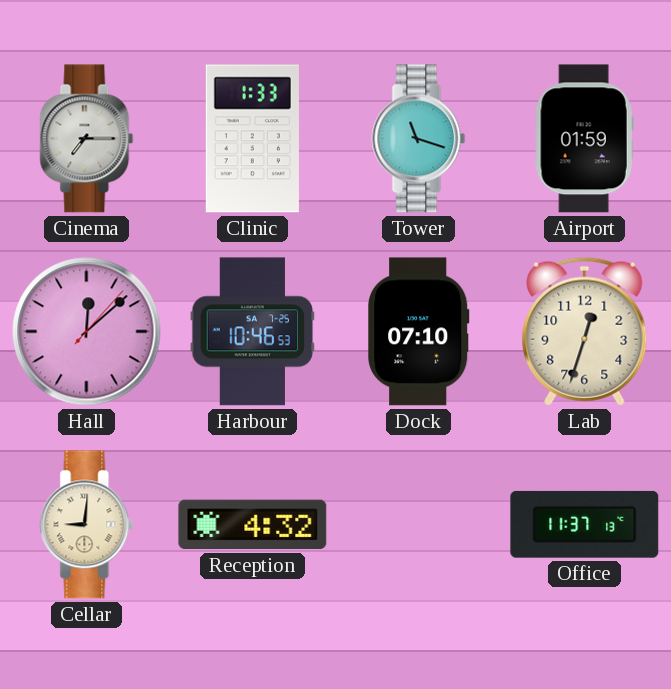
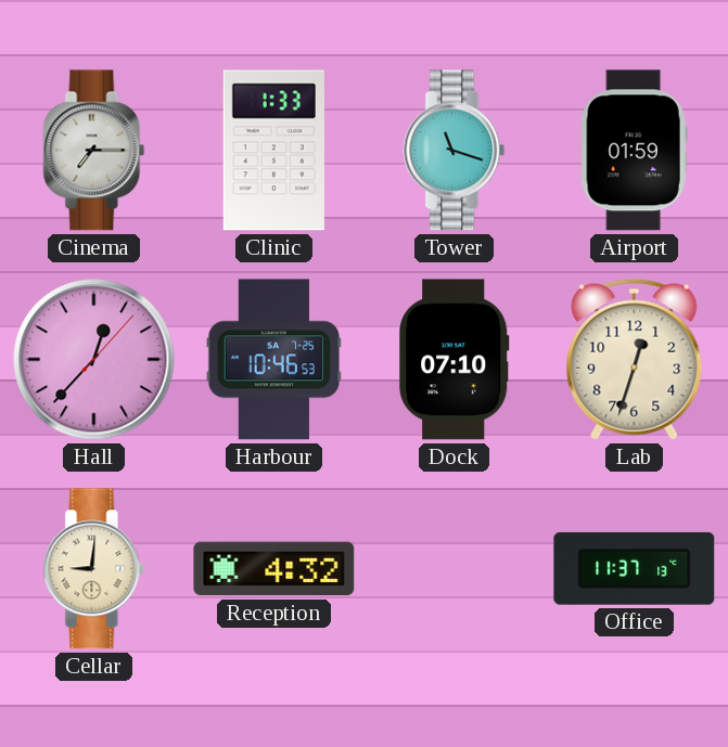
Hall: 12:08 -> 12:37
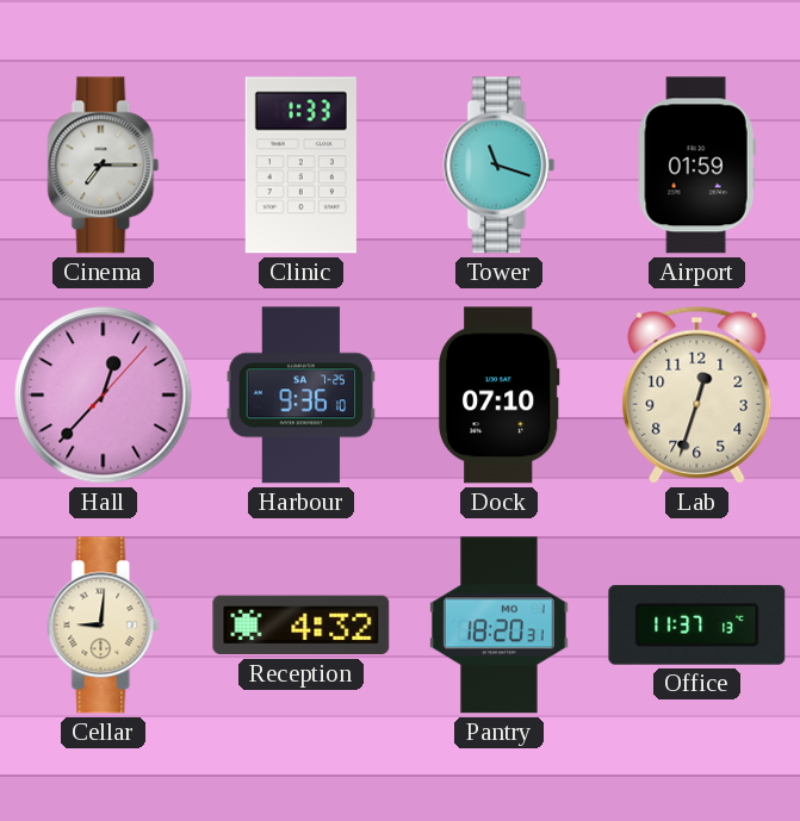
Harbour: 10:46 -> 9:36
Pantry: none -> 18:20
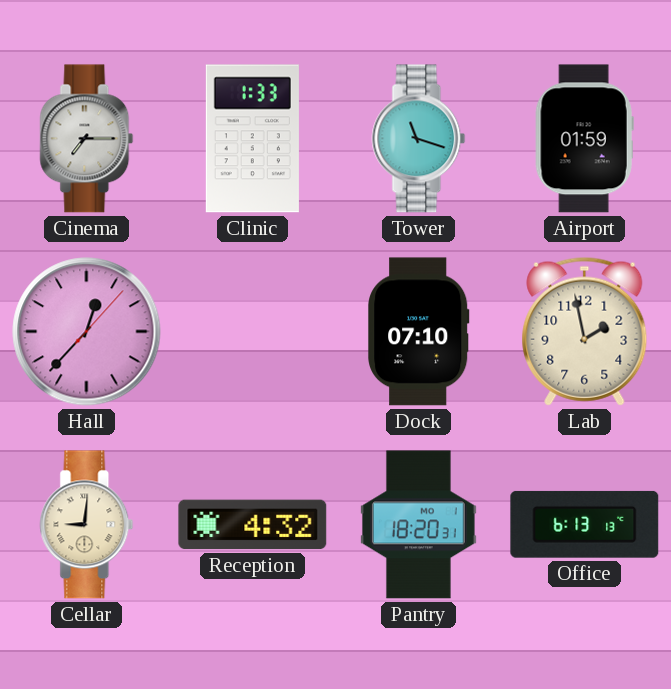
Harbour: 9:36 -> none
Lab: 12:33 -> 1:58
Office: 11:37 -> 6:13
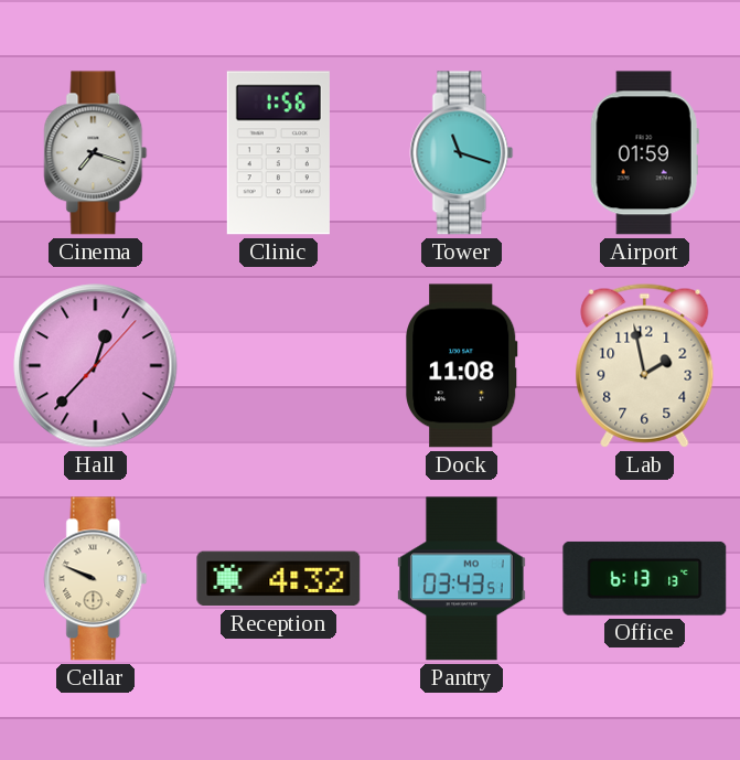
Cinema: 7:15 -> 7:18
Clinic: 1:33 -> 1:56
Dock: 07:10 -> 11:08
Cellar: 9:01 -> 9:49
Pantry: 18:20 -> 03:43
